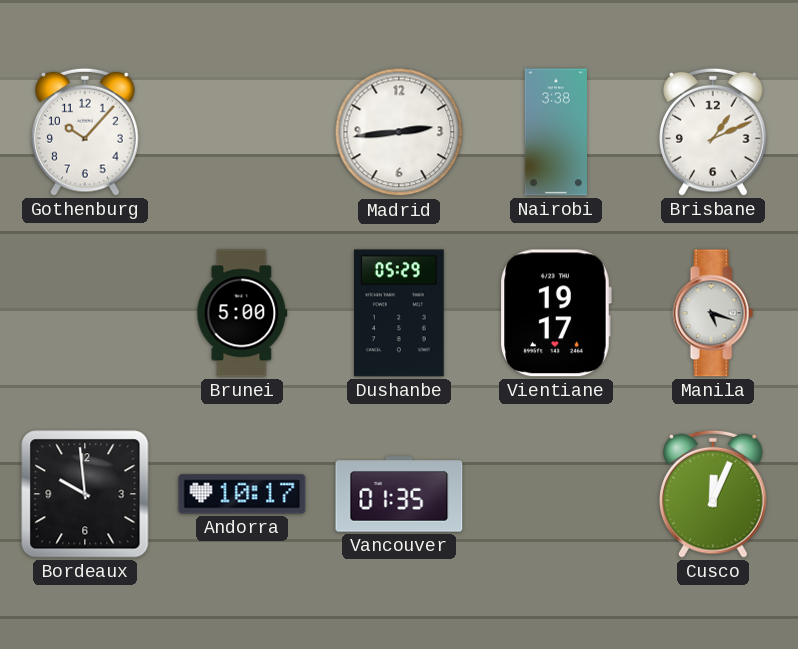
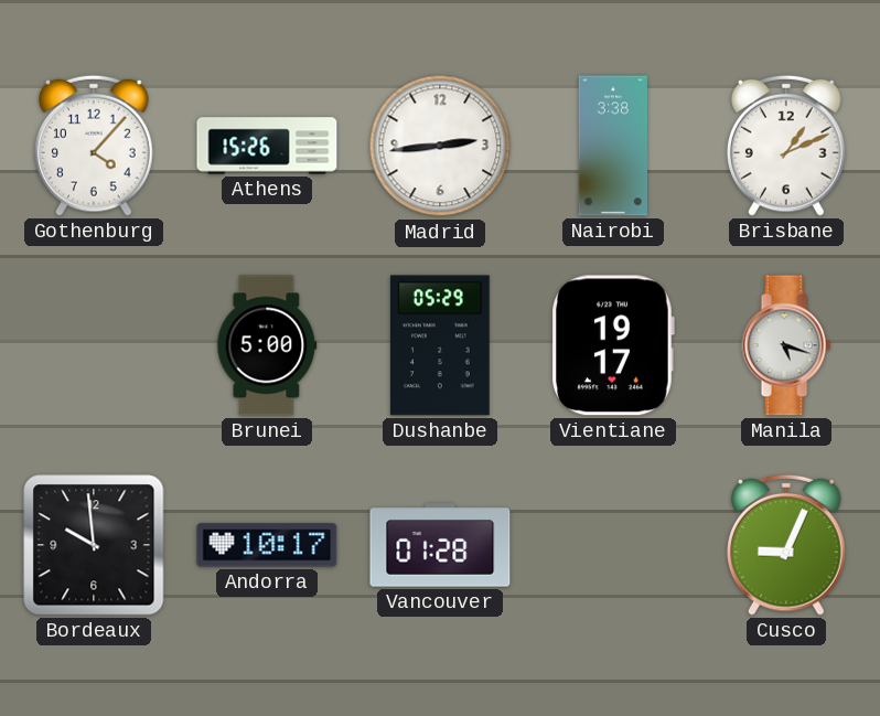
Gothenburg: 10:07 -> 4:07
Athens: none -> 15:26
Vancouver: 01:35 -> 01:28
Cusco: 12:04 -> 9:04
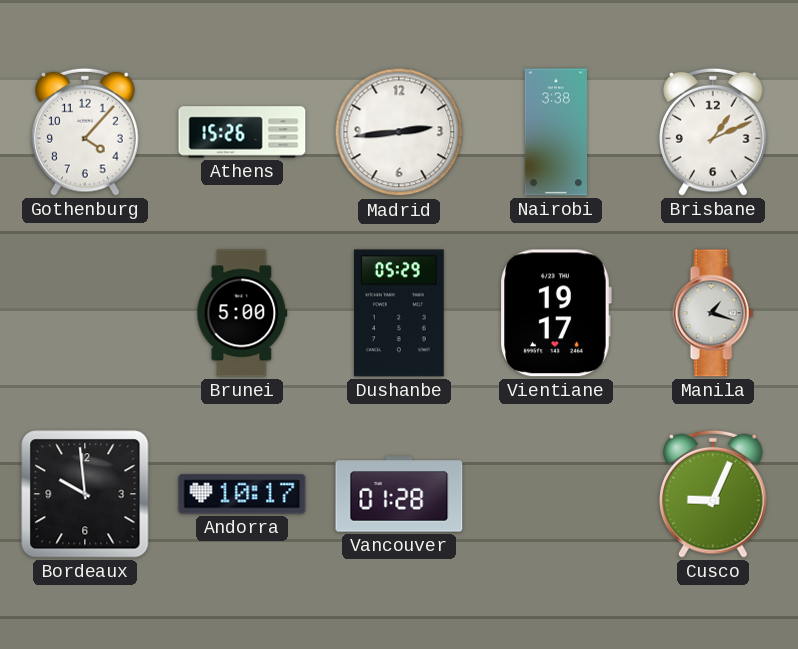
Manila: 5:18 -> 1:18
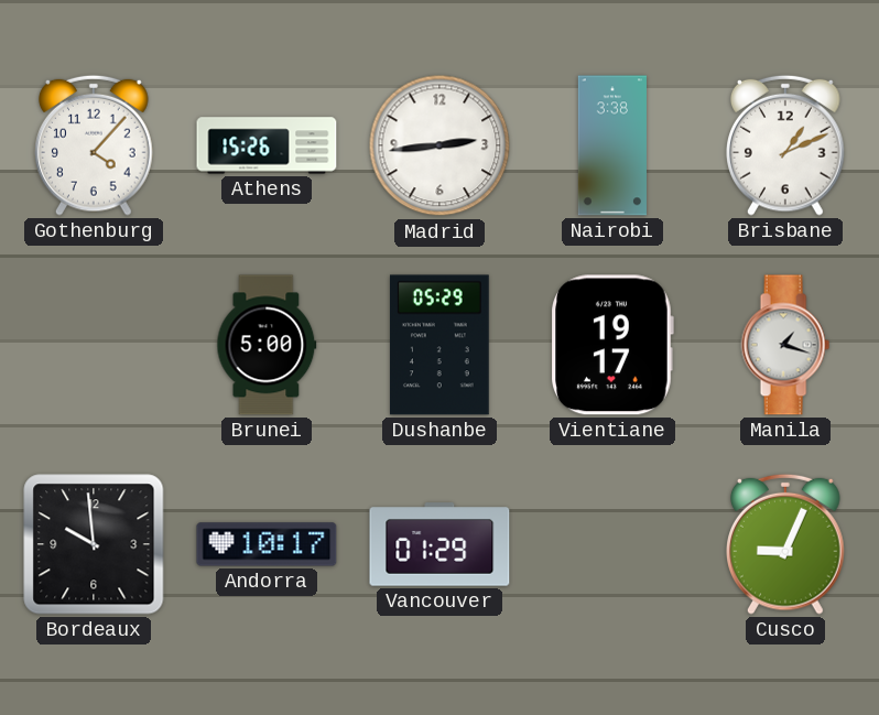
Vancouver: 01:28 -> 01:29
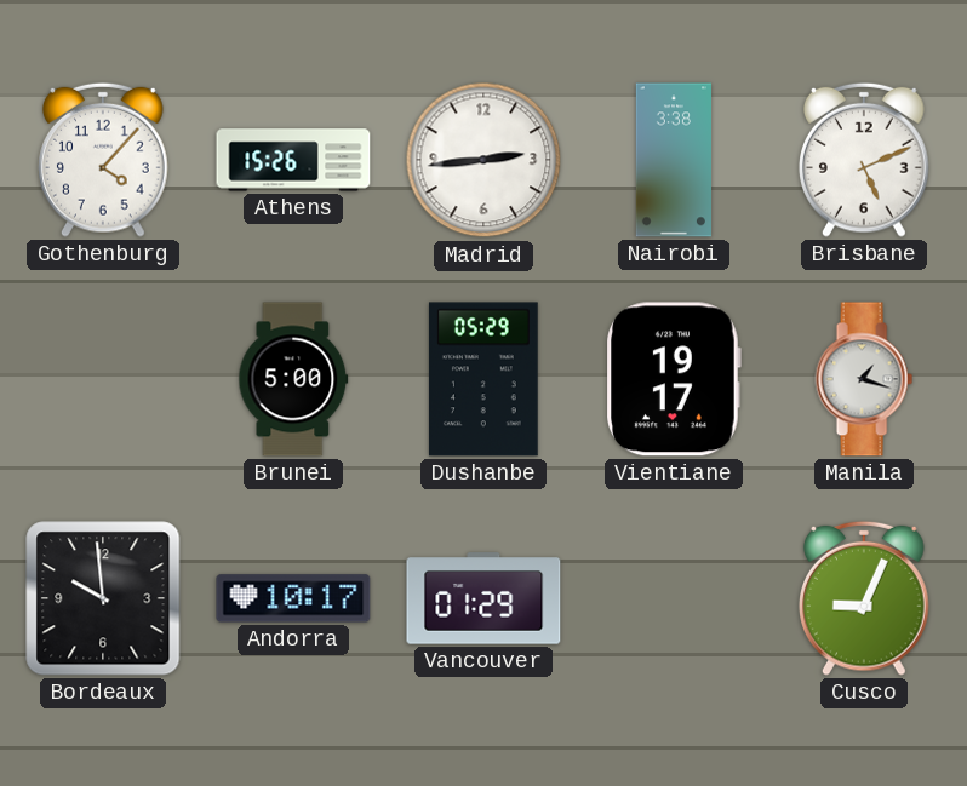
Brisbane: 1:11 -> 5:11
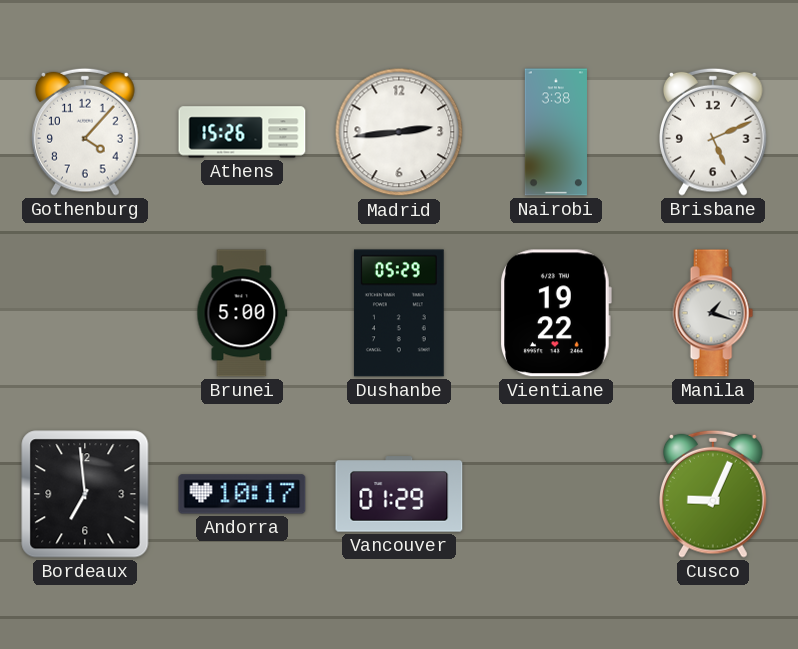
Vientiane: 19:17 -> 19:22
Bordeaux: 9:59 -> 6:59
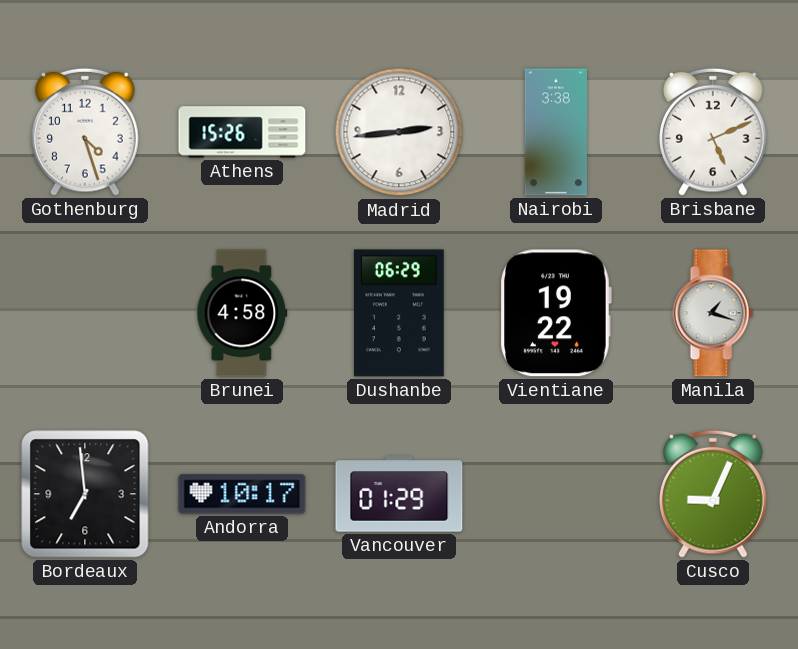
Gothenburg: 4:07 -> 4:27
Brunei: 5:00 -> 4:58
Dushanbe: 05:29 -> 06:29
